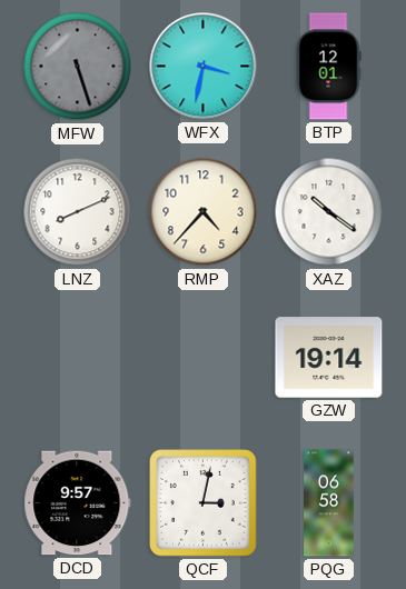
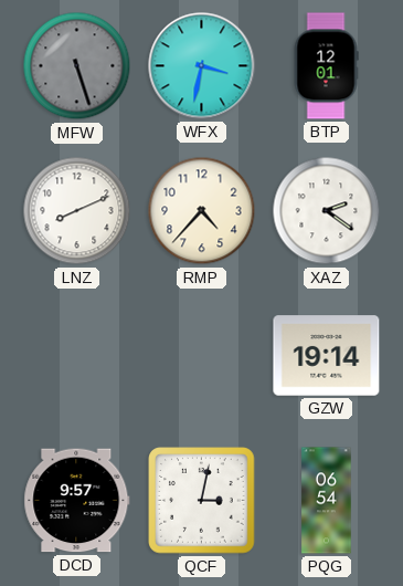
XAZ: 10:21 -> 2:21
PQG: 06:58 -> 06:54
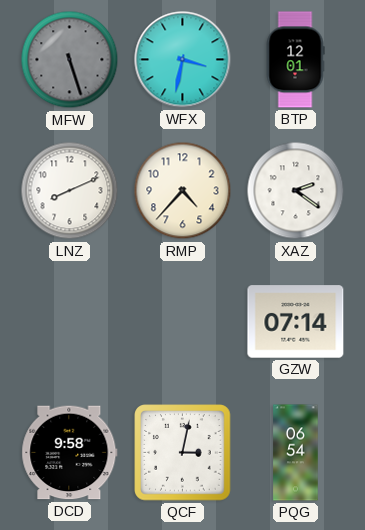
GZW: 19:14 -> 07:14
DCD: 9:57 -> 9:58
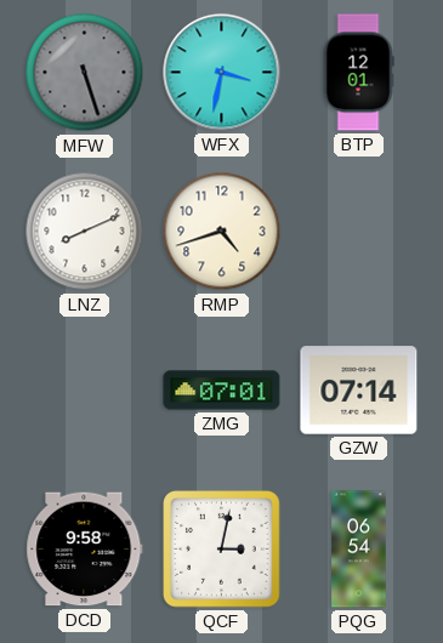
RMP: 4:37 -> 4:42
XAZ: 2:21 -> none
ZMG: none -> 07:01
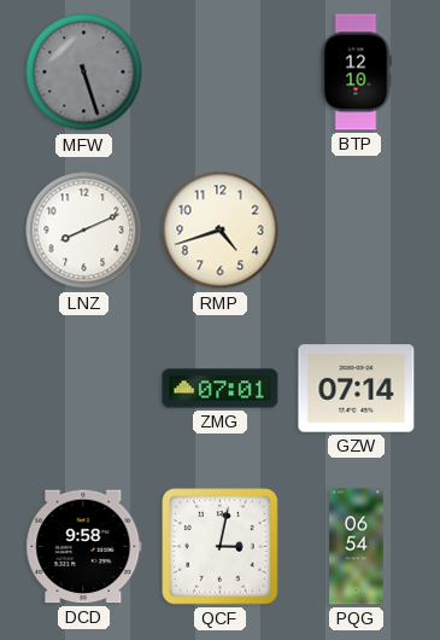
WFX: 3:32 -> none
BTP: 12:01 -> 12:10
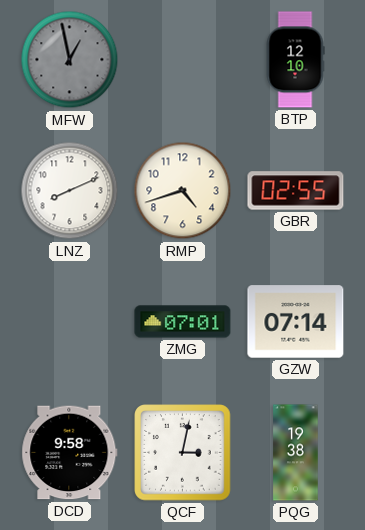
MFW: 5:27 -> 12:58
GBR: none -> 02:55
PQG: 06:54 -> 19:38
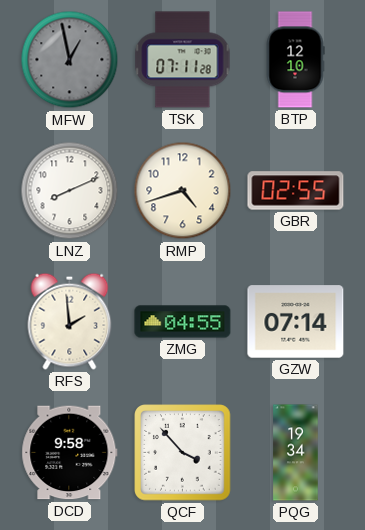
TSK: none -> 07:11
RFS: none -> 1:59
ZMG: 07:01 -> 04:55
QCF: 3:02 -> 3:53
PQG: 19:38 -> 19:34
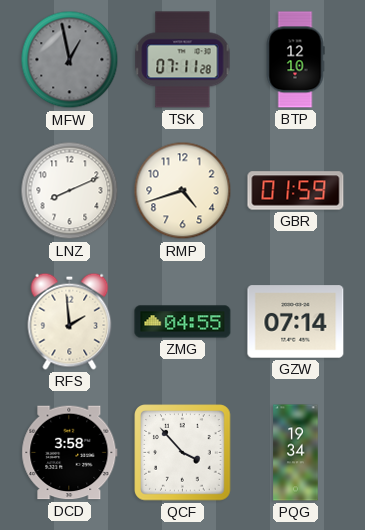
GBR: 02:55 -> 01:59
DCD: 9:58 -> 3:58
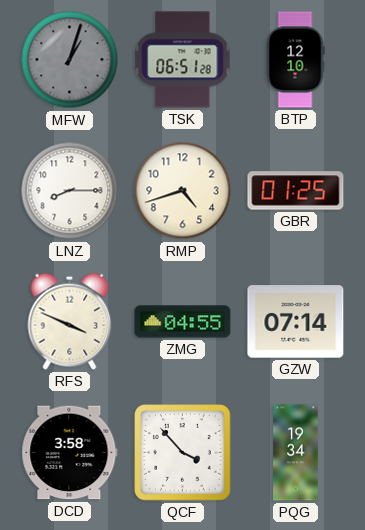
MFW: 12:58 -> 1:03
TSK: 07:11 -> 06:51
LNZ: 8:11 -> 8:15
GBR: 01:59 -> 01:25
RFS: 1:59 -> 3:49
